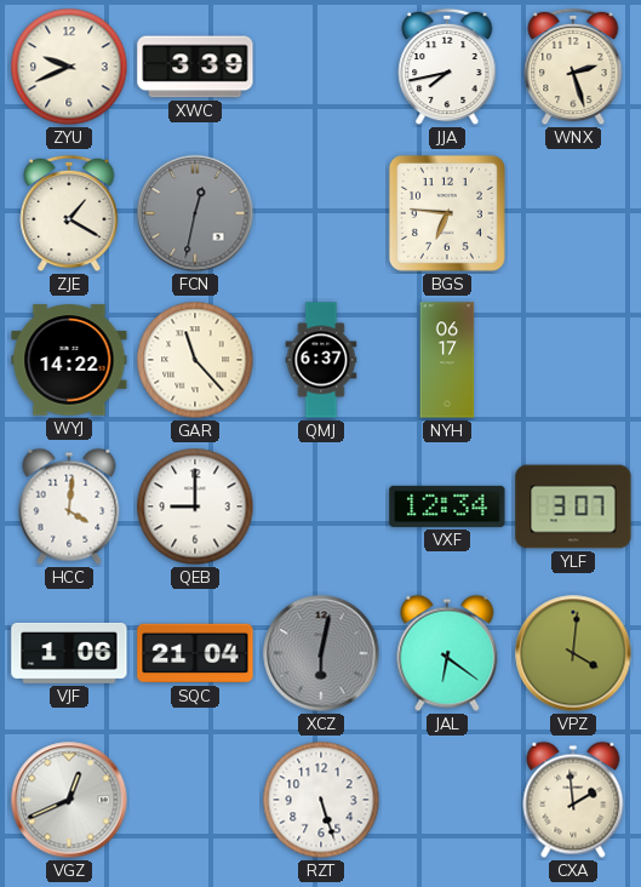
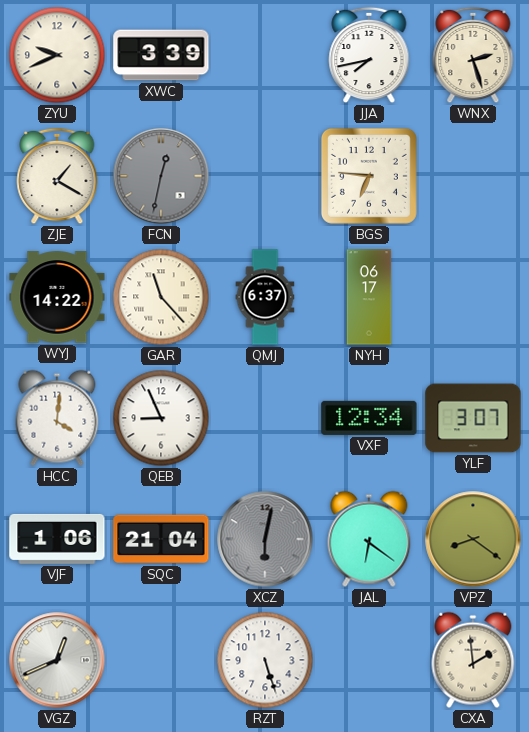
QEB: 9:00 -> 8:56
VPZ: 4:01 -> 8:21
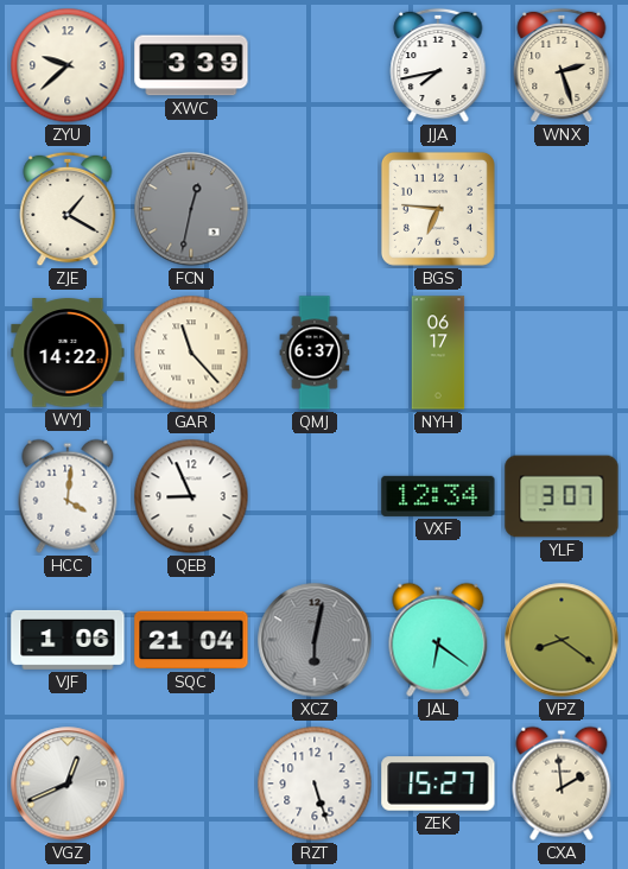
ZYU: 9:41 -> 9:38
ZEK: none -> 15:27
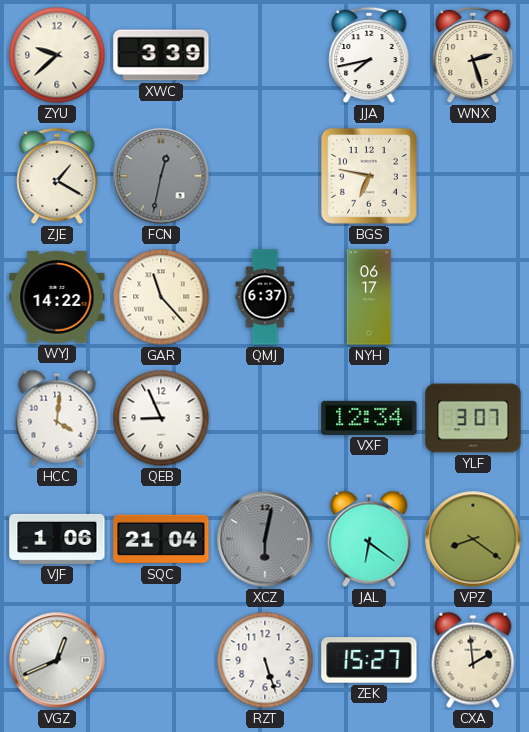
BGS: 6:46 -> 6:47
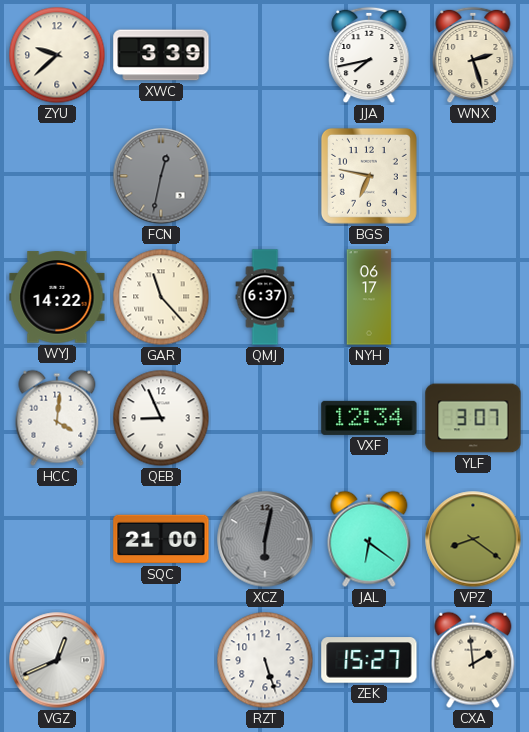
ZJE: 1:20 -> none
VJF: 1:06 -> none
SQC: 21:04 -> 21:00
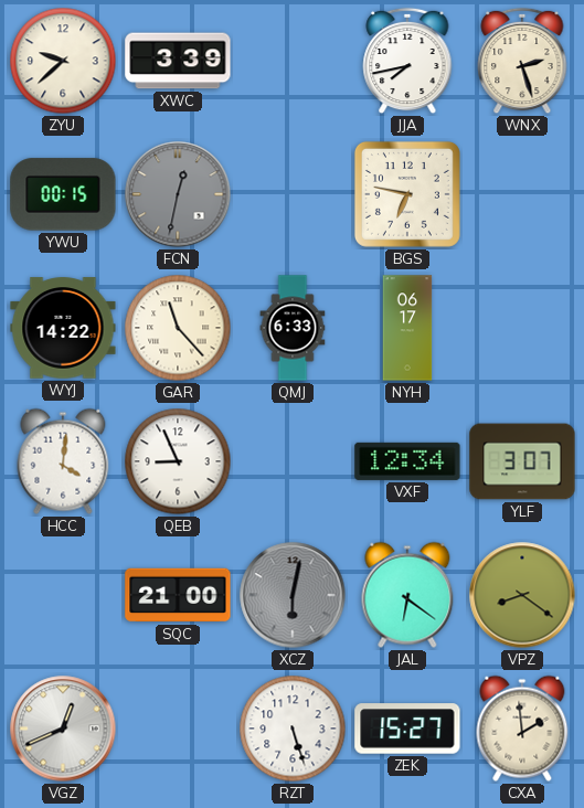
YWU: none -> 00:15
QMJ: 6:37 -> 6:33
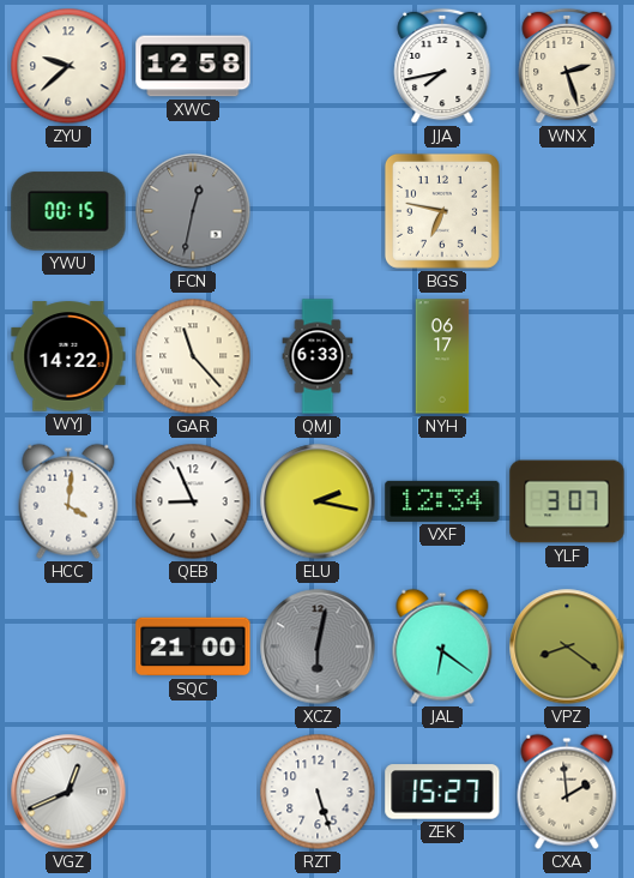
XWC: 3:39 -> 12:58
ELU: none -> 2:17
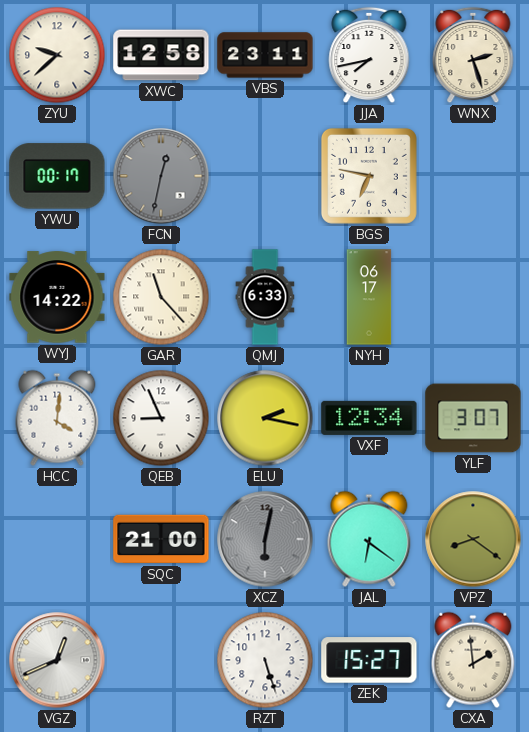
VBS: none -> 23:11
YWU: 00:15 -> 00:17
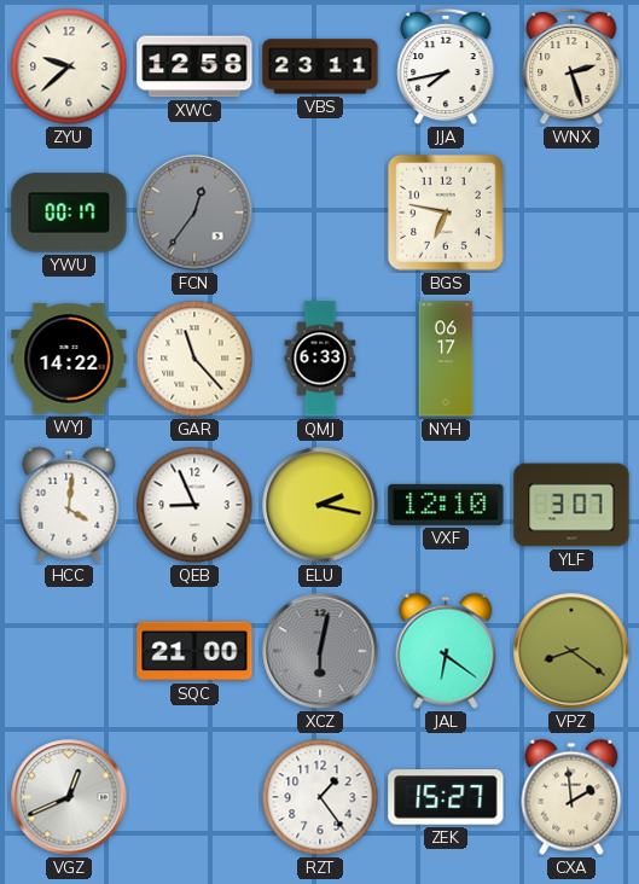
FCN: 12:32 -> 12:36
VXF: 12:34 -> 12:10
RZT: 5:27 -> 1:24
